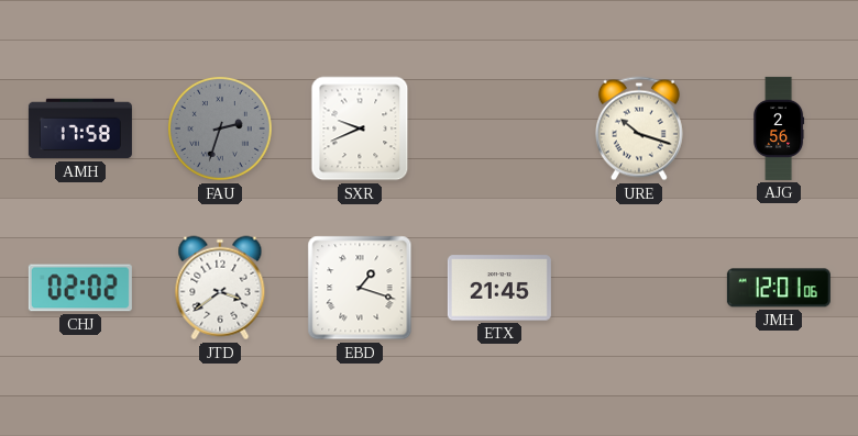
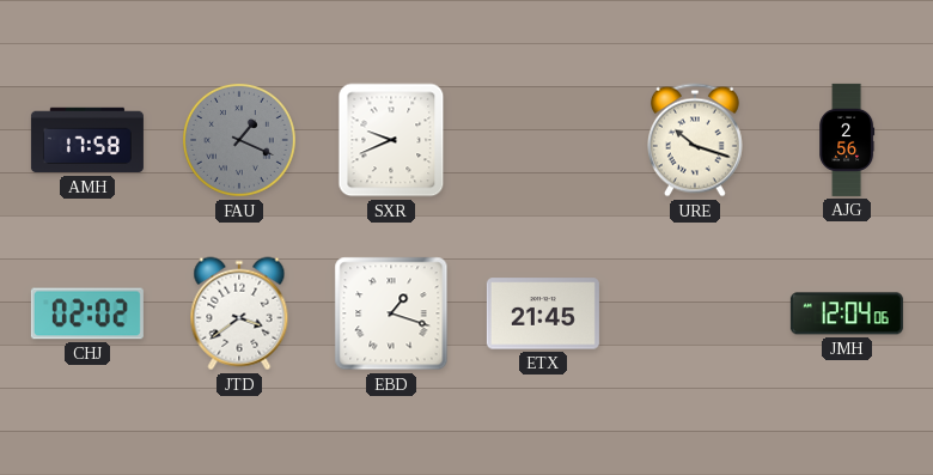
FAU: 2:33 -> 1:19
JMH: 12:01 -> 12:04
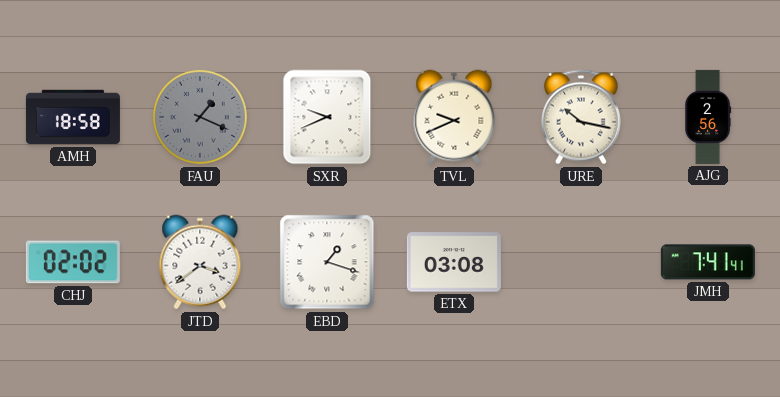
AMH: 17:58 -> 18:58
TVL: none -> 9:41
URE: 10:18 -> 10:17
ETX: 21:45 -> 03:08
JMH: 12:04 -> 7:41
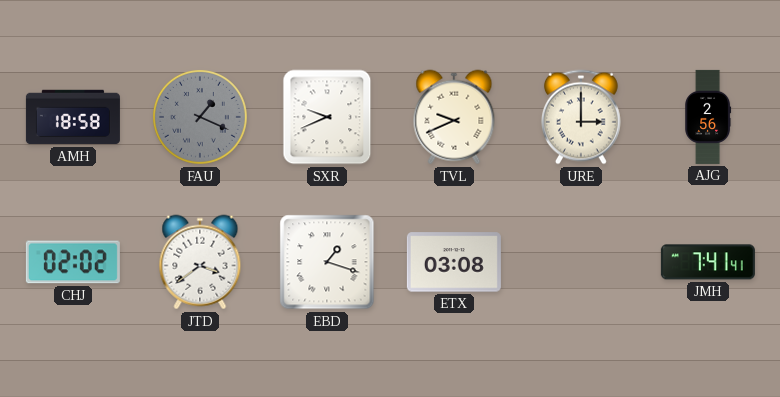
URE: 10:17 -> 3:00
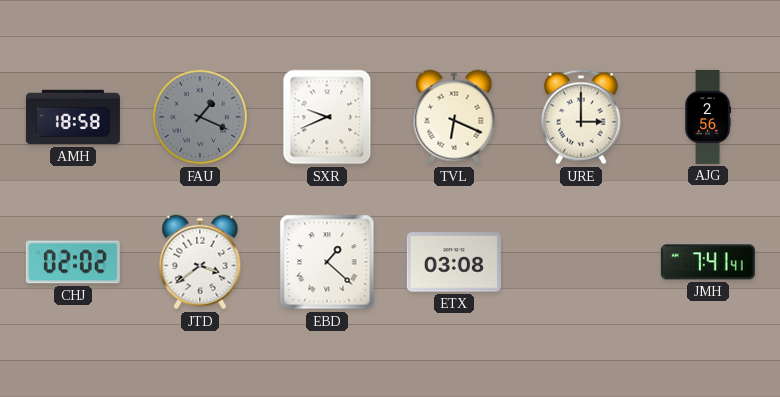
TVL: 9:41 -> 6:19
EBD: 1:18 -> 1:22
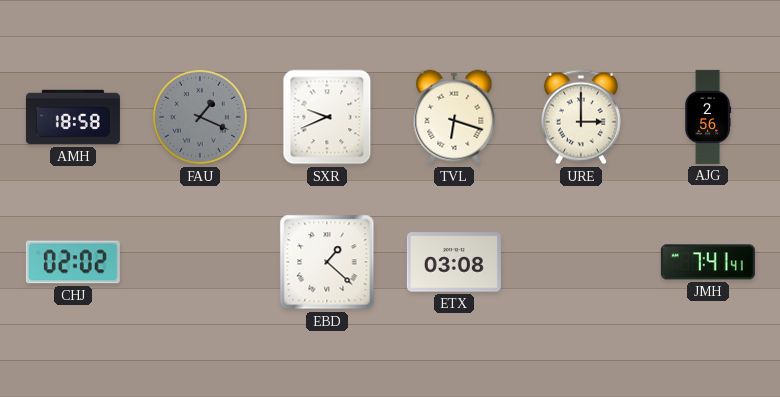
TVL: 6:19 -> 6:18
JTD: 3:39 -> none
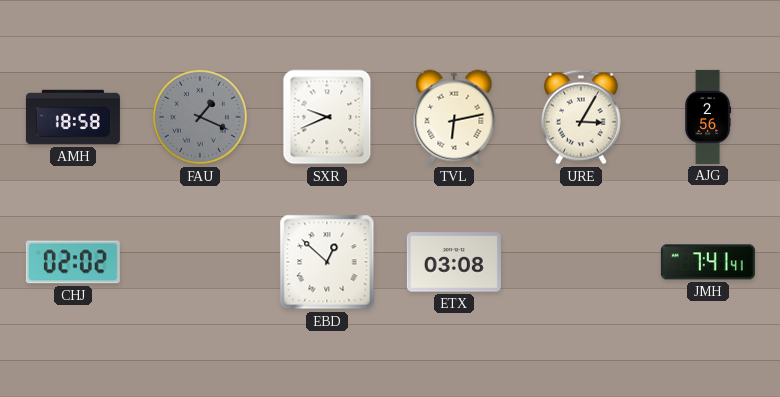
TVL: 6:18 -> 6:13
URE: 3:00 -> 3:05
EBD: 1:22 -> 12:52
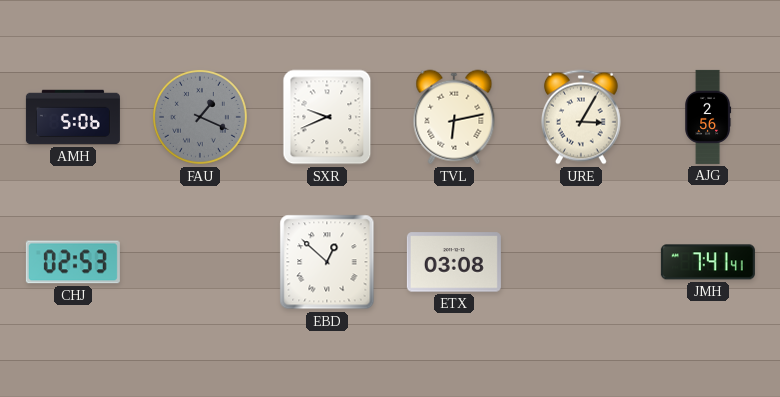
AMH: 18:58 -> 5:06
CHJ: 02:02 -> 02:53
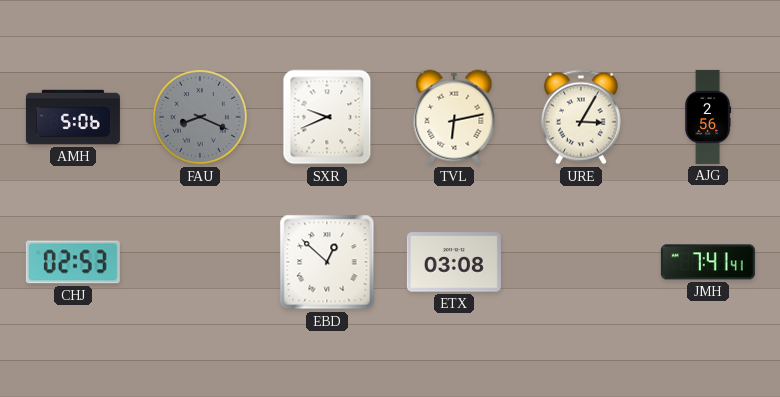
FAU: 1:19 -> 8:19
